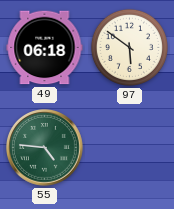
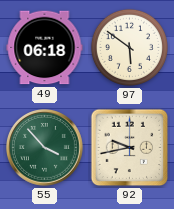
55: 4:46 -> 3:53
92: none -> 9:43
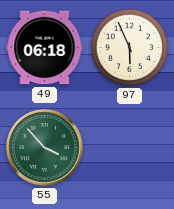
97: 5:51 -> 5:56
92: 9:43 -> none
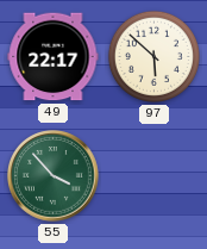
49: 06:18 -> 22:17
97: 5:56 -> 5:52
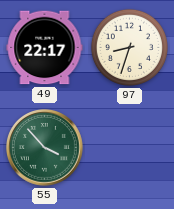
97: 5:52 -> 8:33
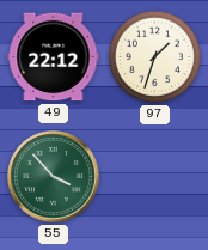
49: 22:17 -> 22:12
97: 8:33 -> 1:33
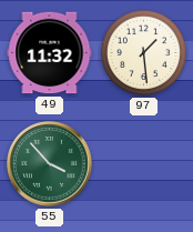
49: 22:12 -> 11:32
97: 1:33 -> 1:29
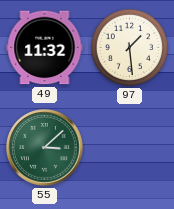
55: 3:53 -> 3:08
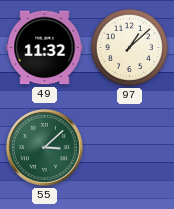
97: 1:29 -> 1:08
